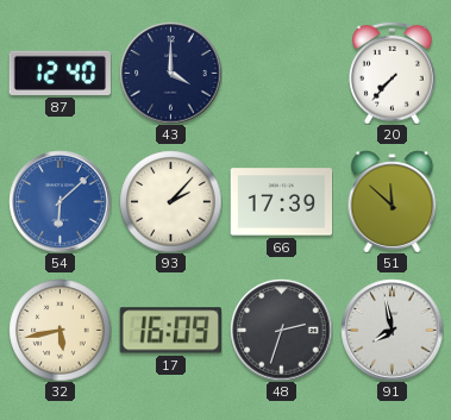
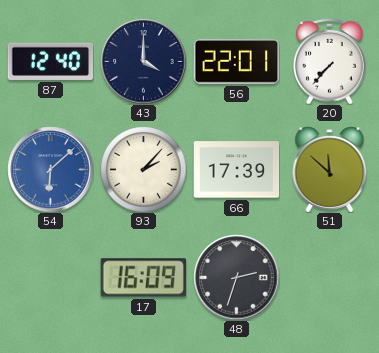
56: none -> 22:01
32: 5:43 -> none
91: 7:58 -> none
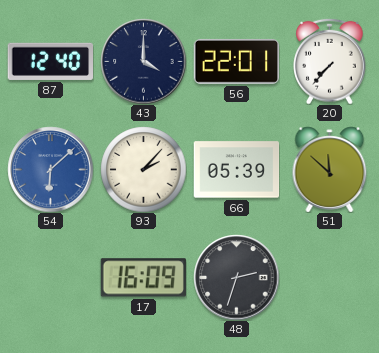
66: 17:39 -> 05:39
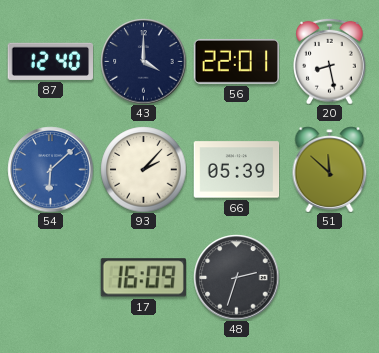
20: 7:37 -> 8:28
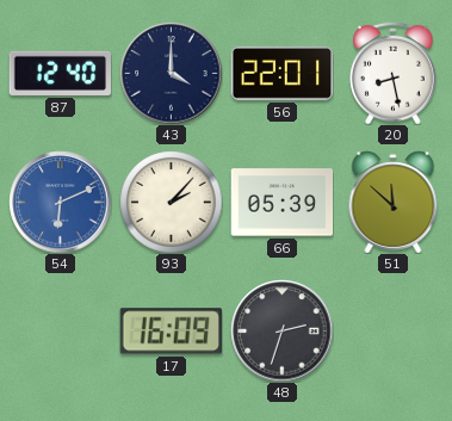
54: 6:08 -> 6:11
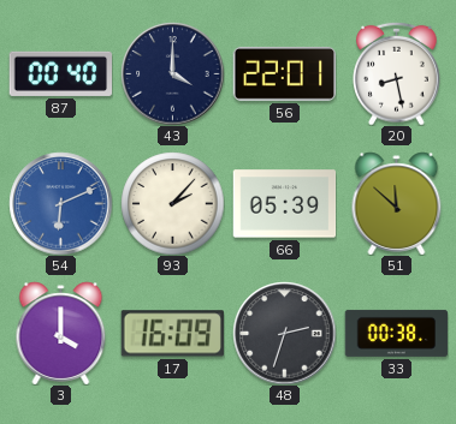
87: 12:40 -> 00:40
3: none -> 4:00
33: none -> 00:38
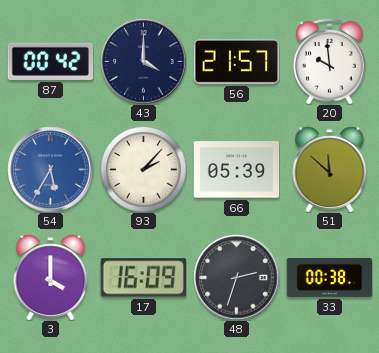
87: 00:40 -> 00:42
56: 22:01 -> 21:57
20: 8:28 -> 9:59
54: 6:11 -> 5:35
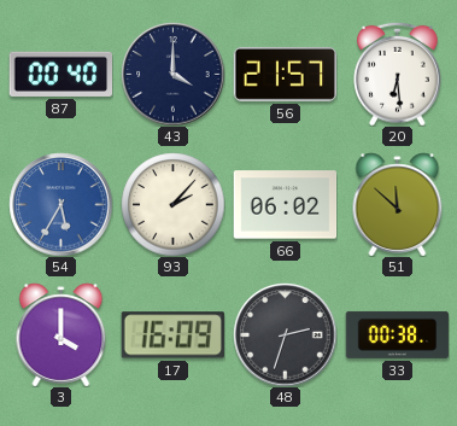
87: 00:42 -> 00:40
20: 9:59 -> 6:29
66: 05:39 -> 06:02
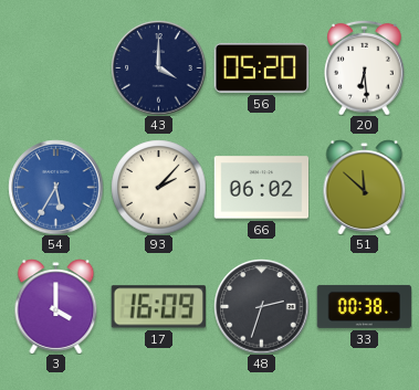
87: 00:40 -> none
56: 21:57 -> 05:20
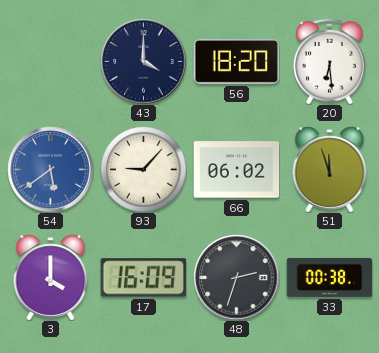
56: 05:20 -> 18:20
54: 5:35 -> 5:39
93: 2:07 -> 9:07
51: 11:52 -> 11:57
